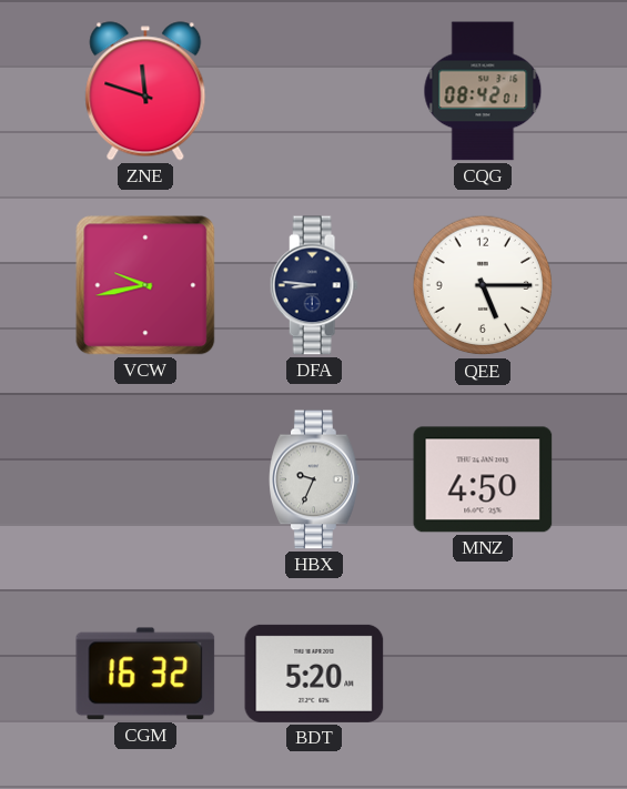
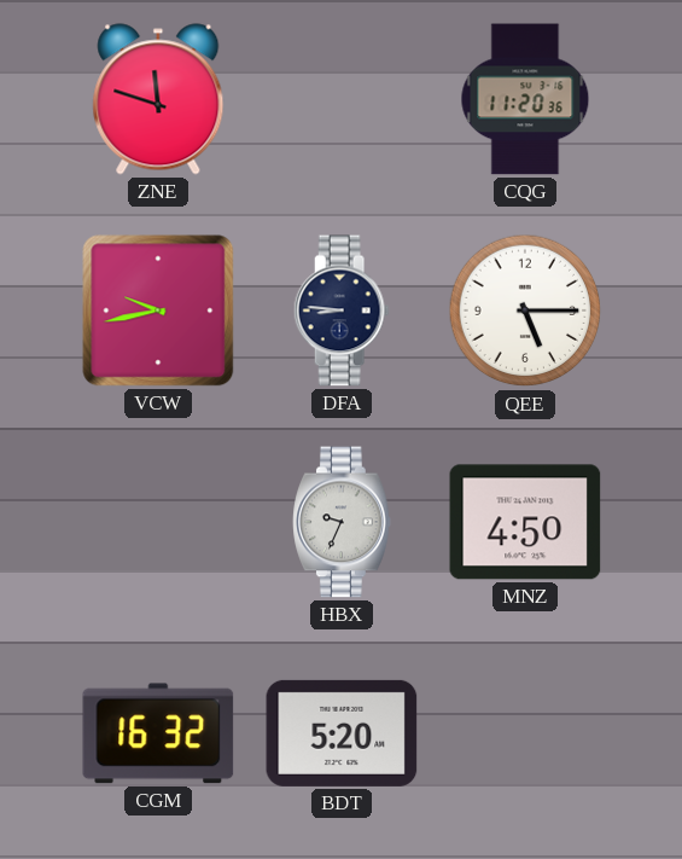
CQG: 08:42 -> 11:20
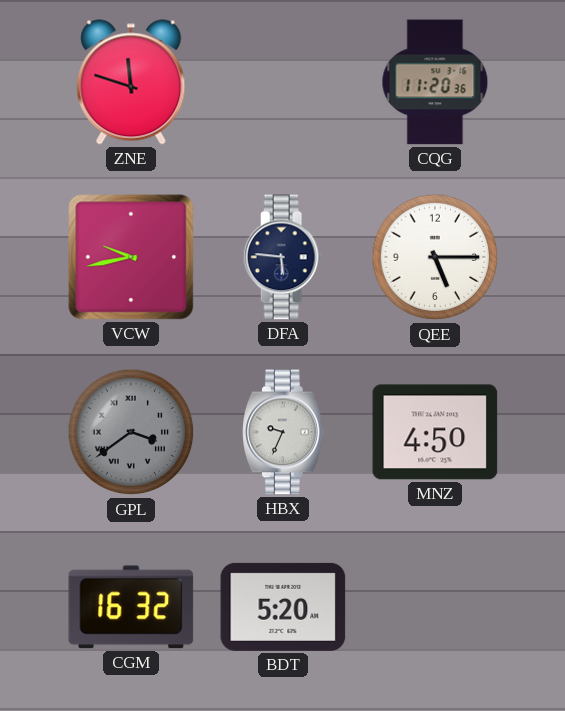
DFA: 8:46 -> 5:46
GPL: none -> 3:39
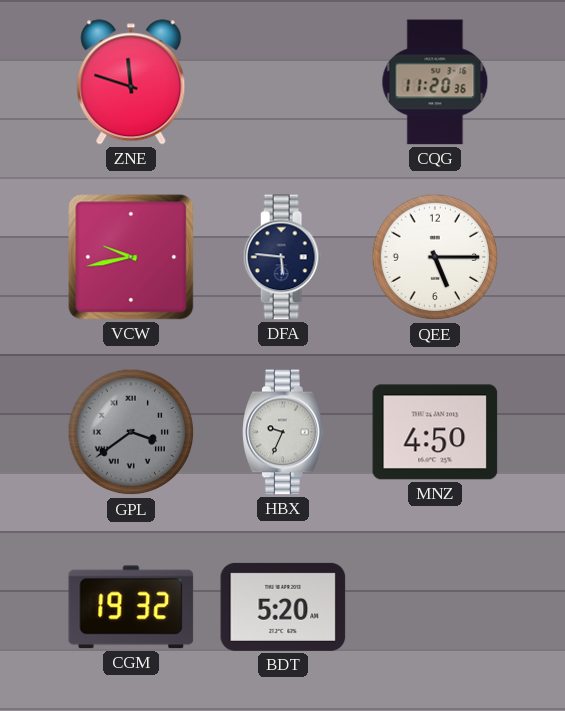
CGM: 16:32 -> 19:32
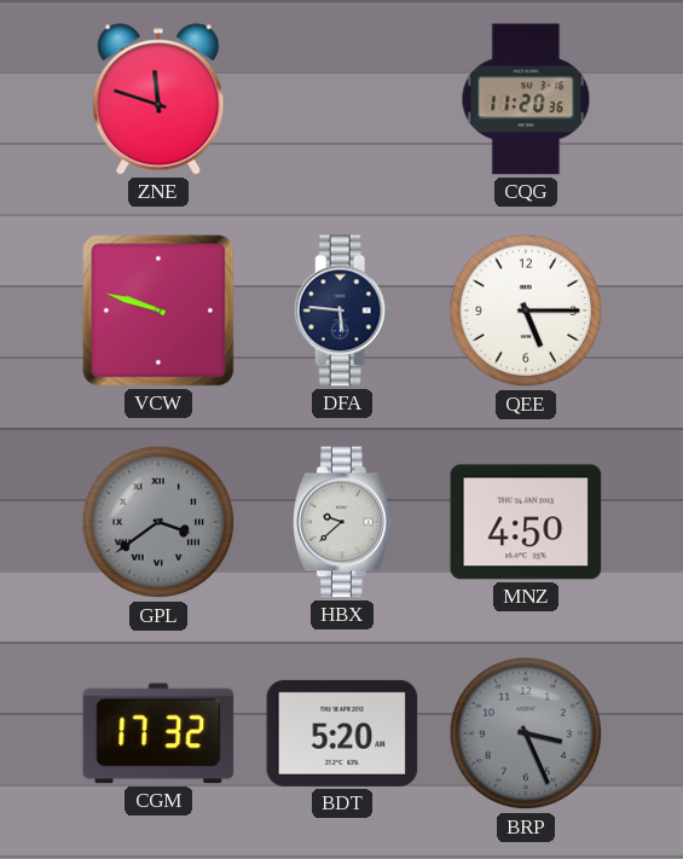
VCW: 9:43 -> 9:48
HBX: 9:34 -> 9:38
CGM: 19:32 -> 17:32
BRP: none -> 3:26
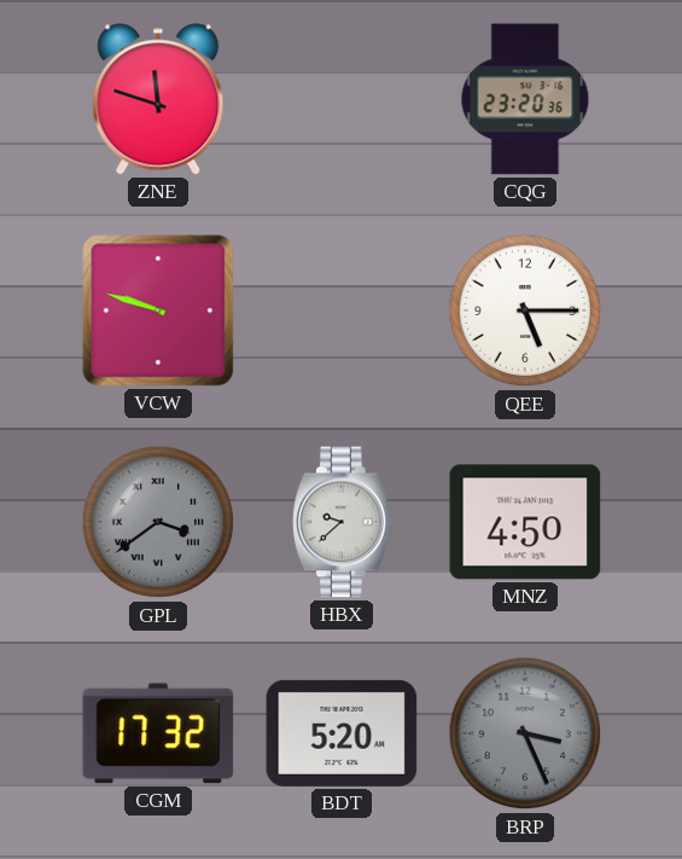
CQG: 11:20 -> 23:20
DFA: 5:46 -> none
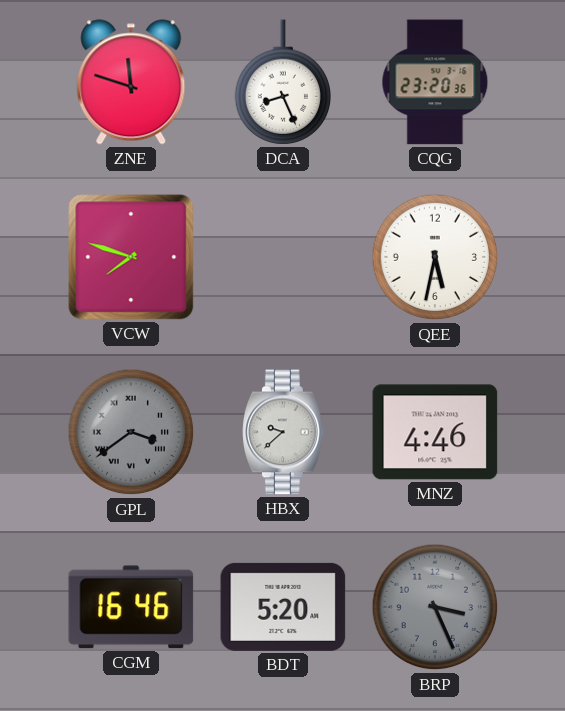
DCA: none -> 8:26
VCW: 9:48 -> 7:48
QEE: 5:15 -> 5:32
MNZ: 4:50 -> 4:46
CGM: 17:32 -> 16:46
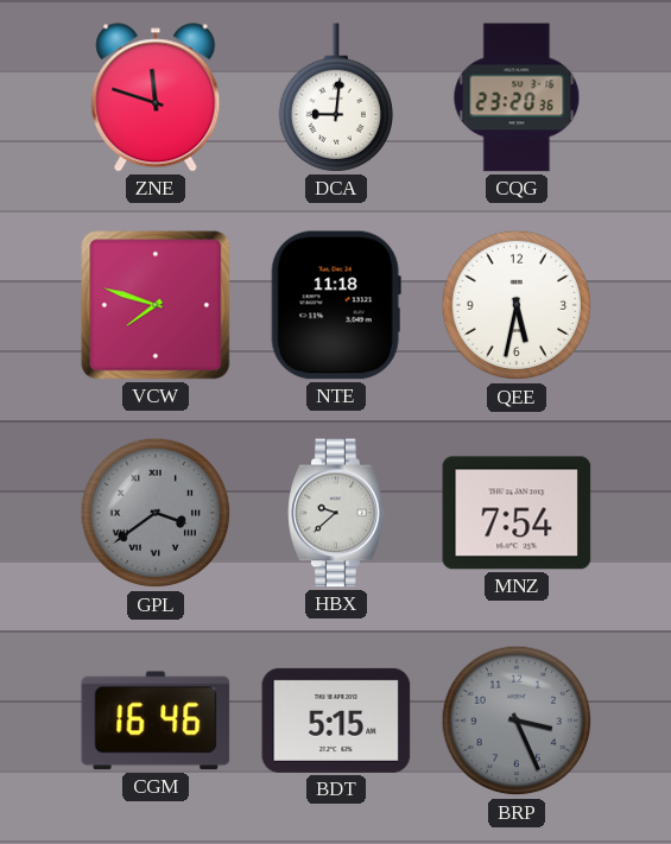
DCA: 8:26 -> 9:01
NTE: none -> 11:18
MNZ: 4:46 -> 7:54
BDT: 5:20 -> 5:15
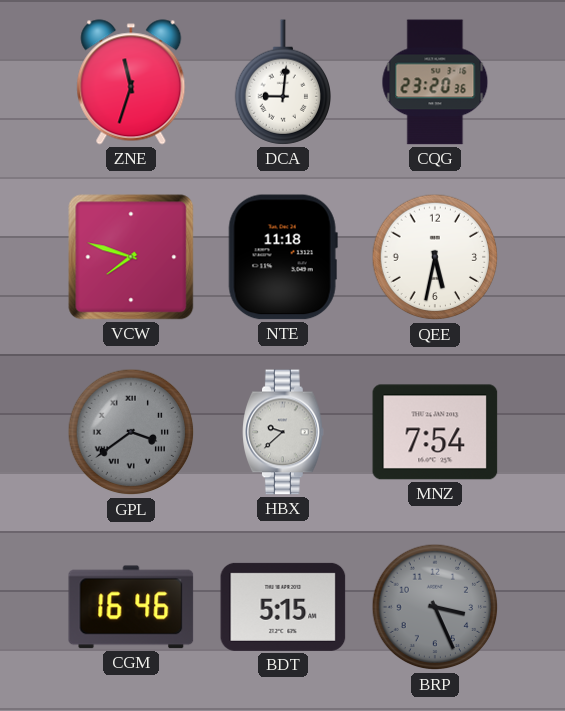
ZNE: 11:48 -> 11:33
